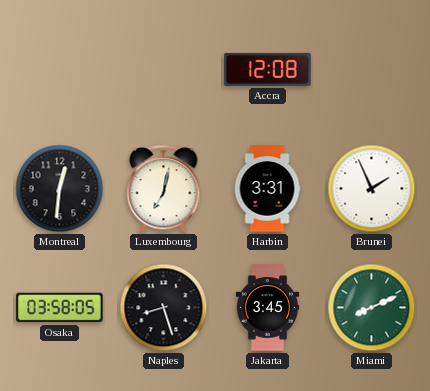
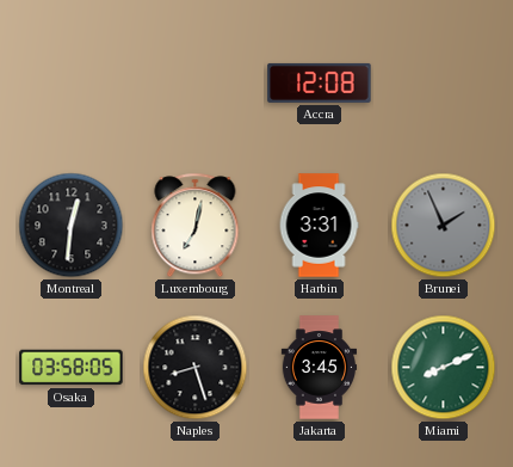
Brunei dial: white -> grey
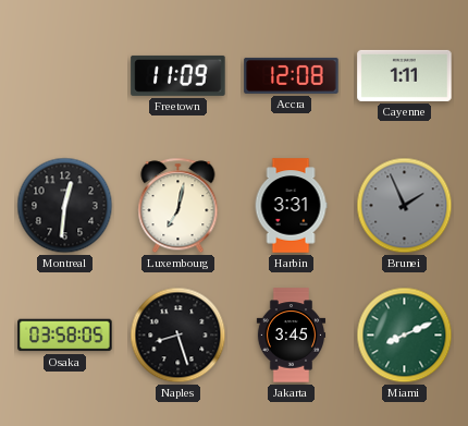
Freetown: none -> 11:09
Cayenne: none -> 1:11
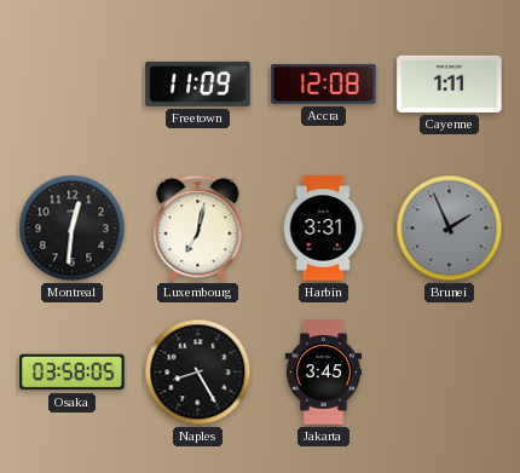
Naples: 8:27 -> 8:25
Miami: 8:11 -> none
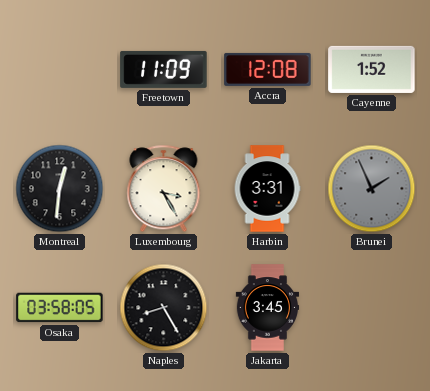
Cayenne: 1:11 -> 1:52
Luxembourg: 7:02 -> 3:25
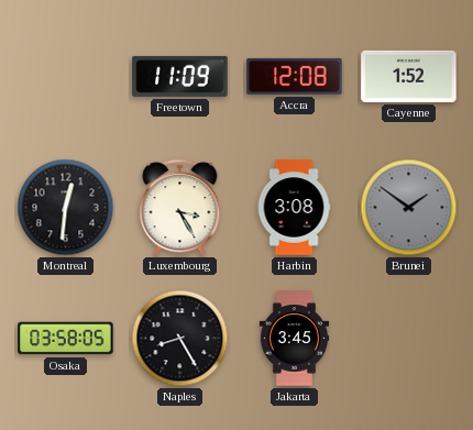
Harbin: 3:31 -> 3:08
Brunei: 1:56 -> 1:51
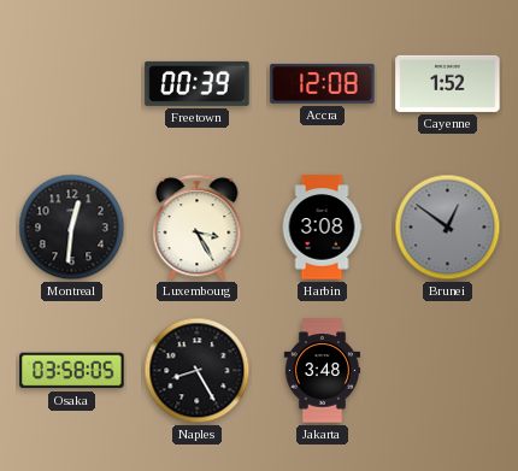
Freetown: 11:09 -> 00:39
Brunei: 1:51 -> 12:51
Jakarta: 3:45 -> 3:48
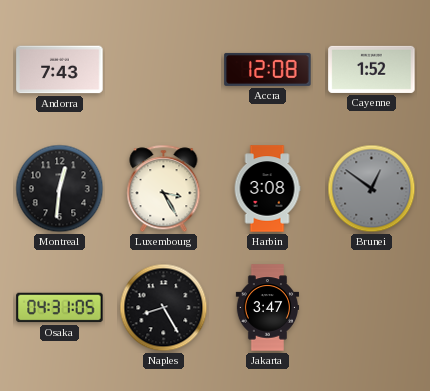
Andorra: none -> 7:43
Freetown: 00:39 -> none
Osaka: 03:58 -> 04:31
Jakarta: 3:48 -> 3:47
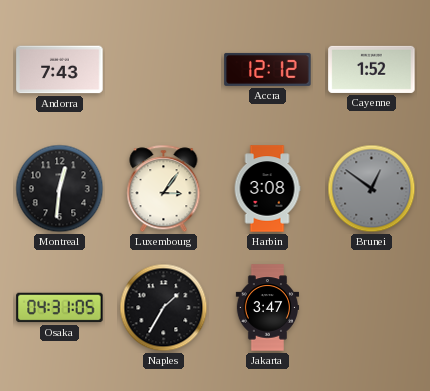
Accra: 12:08 -> 12:12
Luxembourg: 3:25 -> 3:06
Naples: 8:25 -> 1:35
